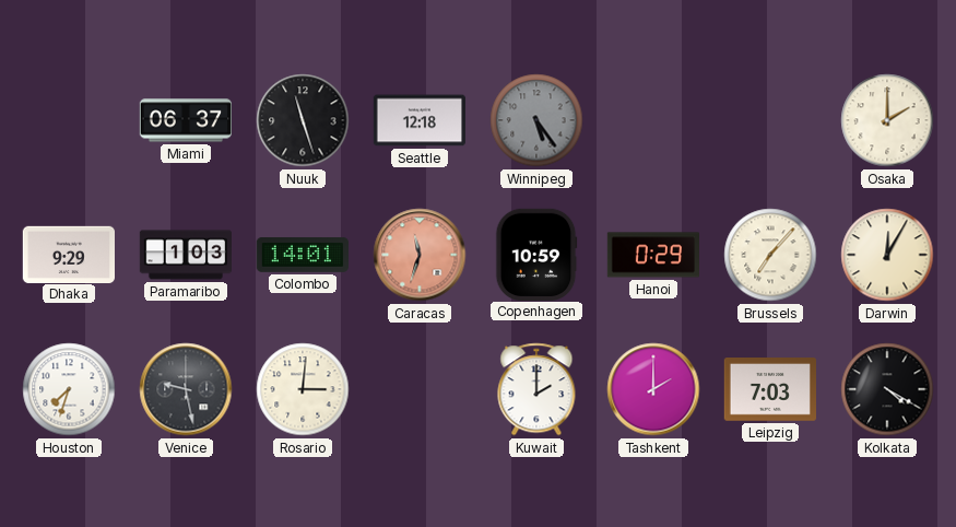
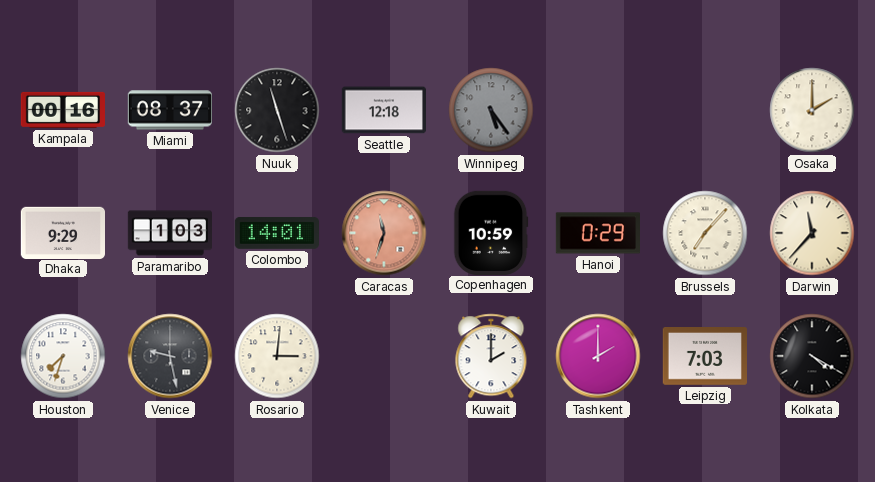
Kampala: none -> 00:16
Miami: 06:37 -> 08:37
Darwin: 12:05 -> 11:37
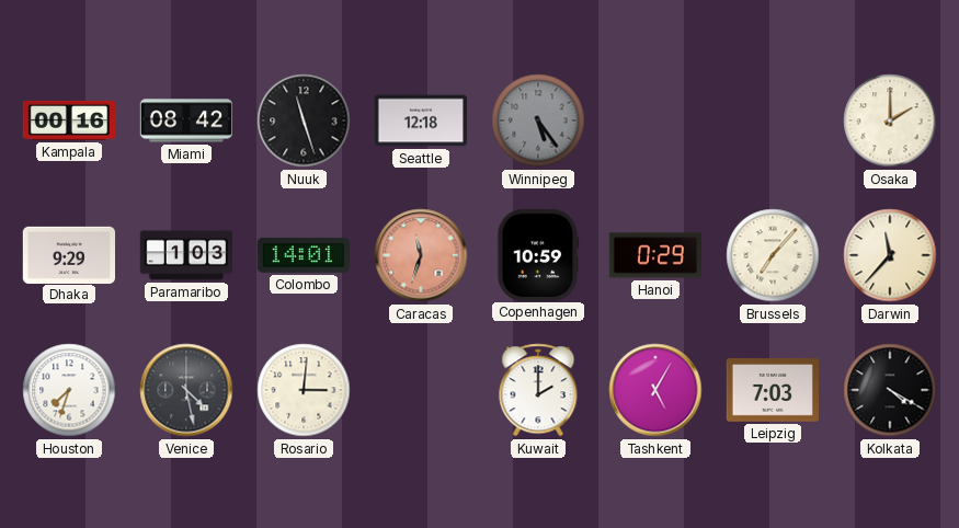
Miami: 08:37 -> 08:42
Venice: 9:28 -> 4:28
Tashkent: 2:00 -> 5:05
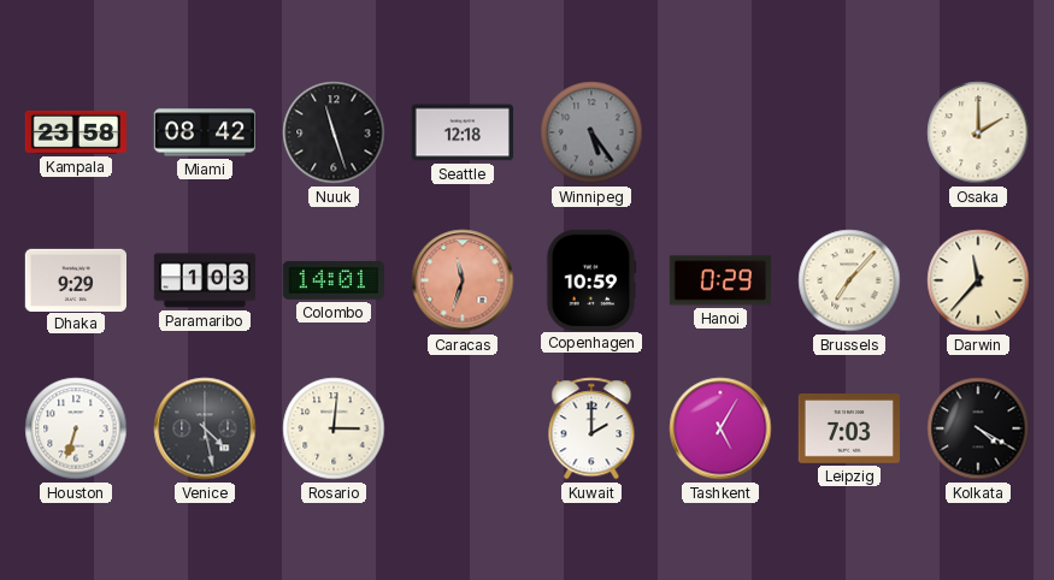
Kampala: 00:16 -> 23:58
Houston: 7:33 -> 6:33
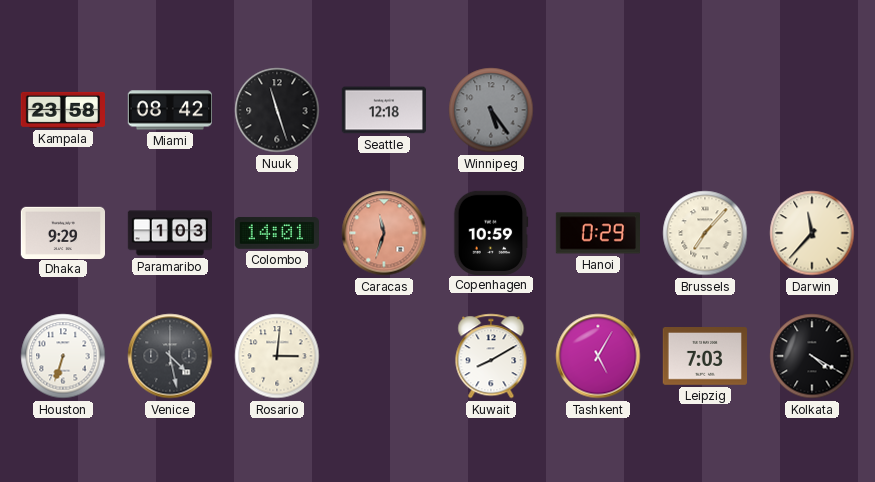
Osaka: 2:00 -> none
Kuwait: 2:00 -> 8:10
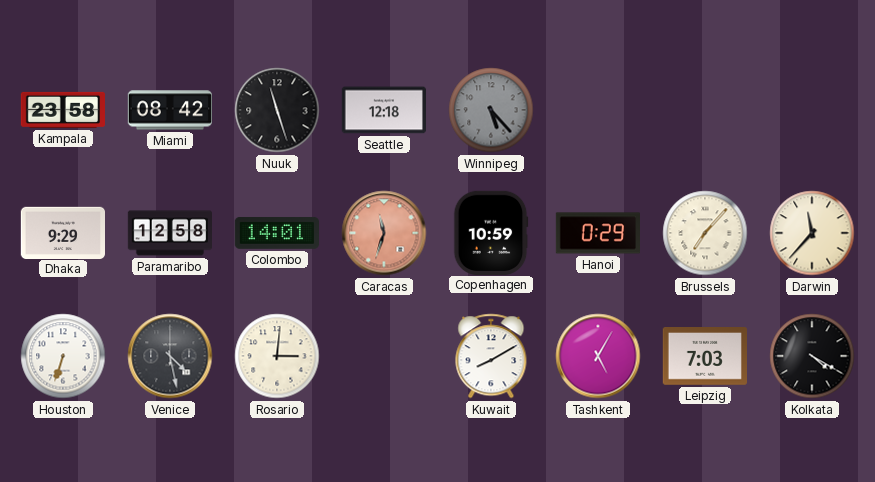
Winnipeg: 5:24 -> 5:23
Paramaribo: 1:03 -> 12:58
